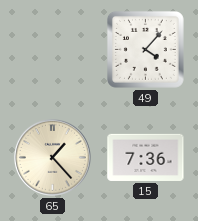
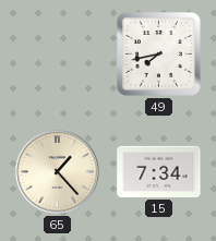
49: 4:07 -> 7:43
15: 7:36 -> 7:34
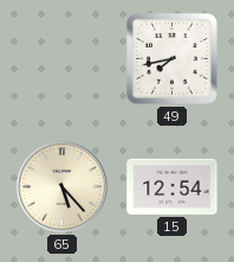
65: 1:23 -> 5:23
15: 7:34 -> 12:54
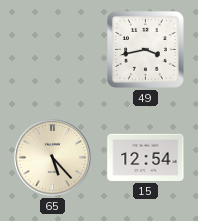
49: 7:43 -> 3:43
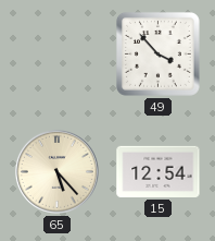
49: 3:43 -> 3:53
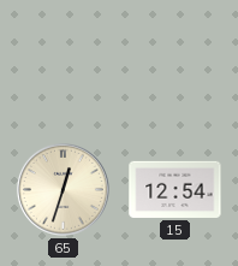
49: 3:53 -> none
65: 5:23 -> 12:33
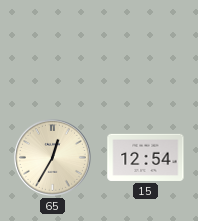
65: 12:33 -> 12:35
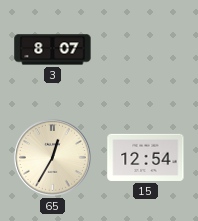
3: none -> 8:07
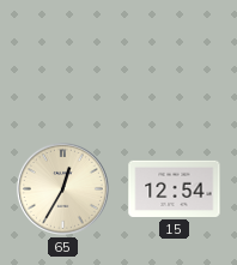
3: 8:07 -> none
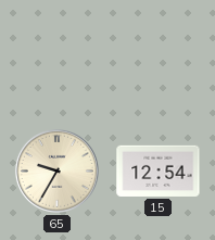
65: 12:35 -> 9:35
